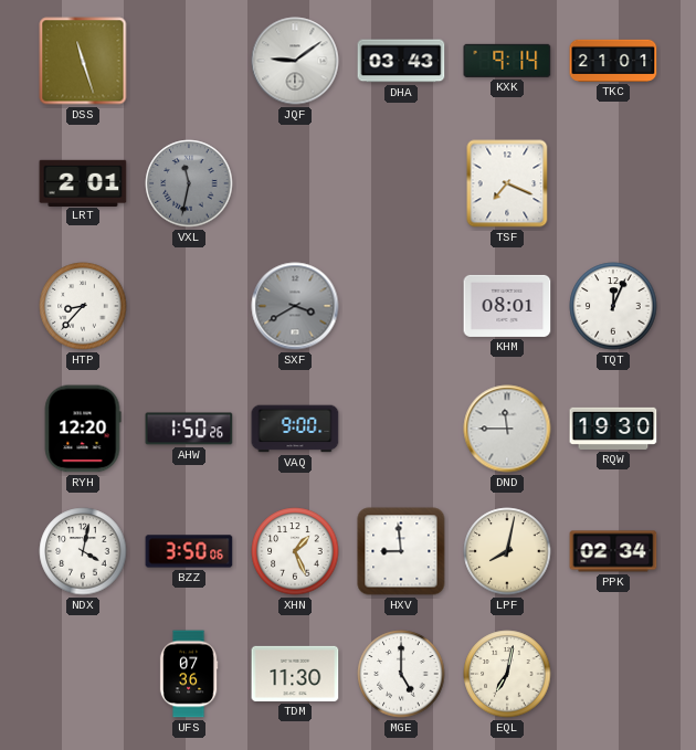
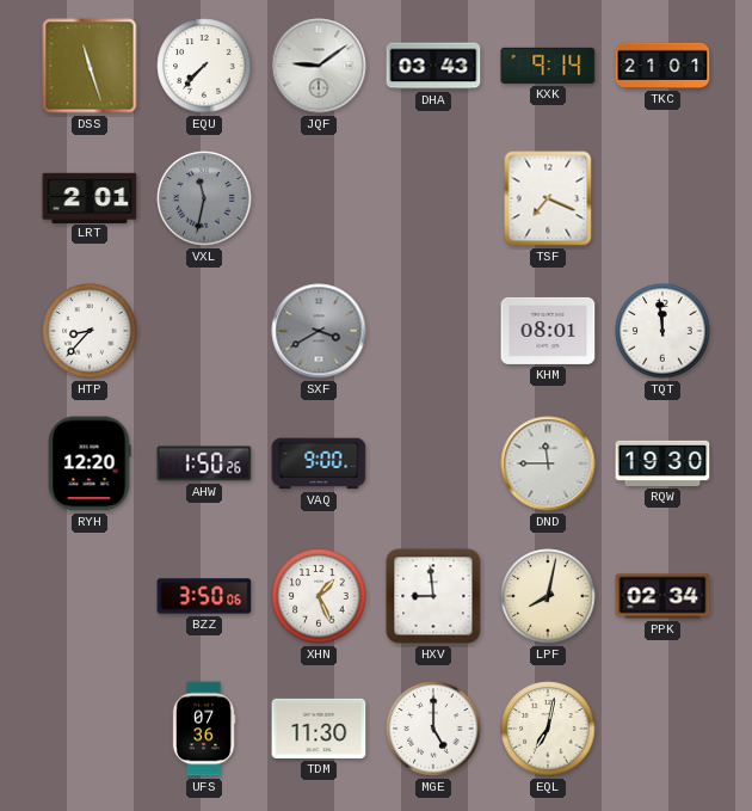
EQU: none -> 7:37
TQT: 12:04 -> 11:59
NDX: 4:02 -> none
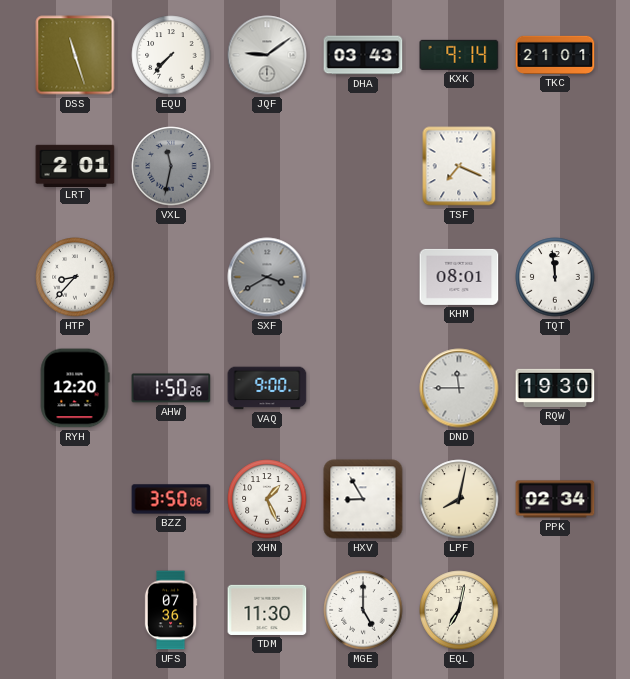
HXV: 8:59 -> 8:55
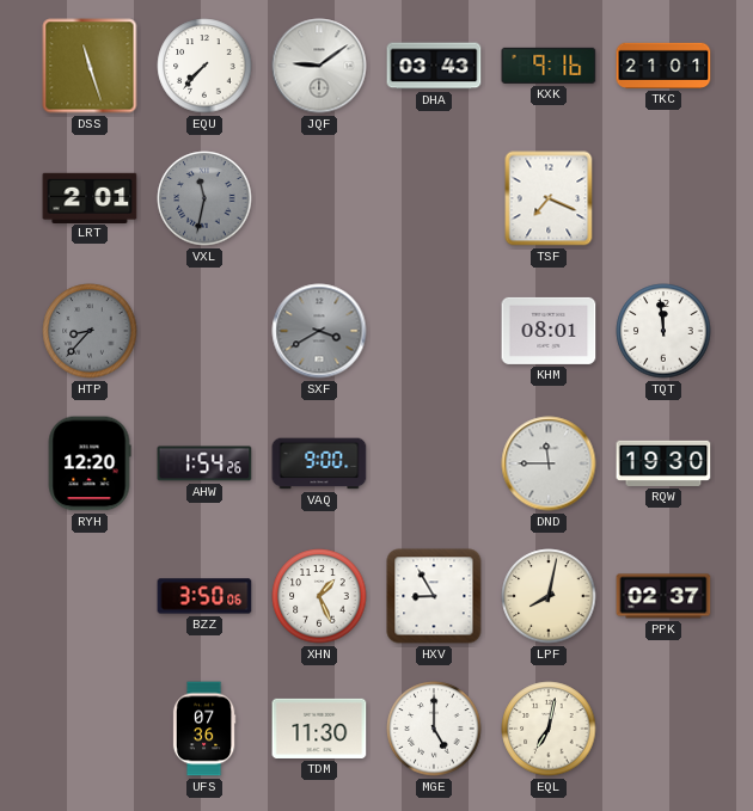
KXK: 9:14 -> 9:16
HTP dial: white -> grey
AHW: 1:50 -> 1:54
PPK: 02:34 -> 02:37
